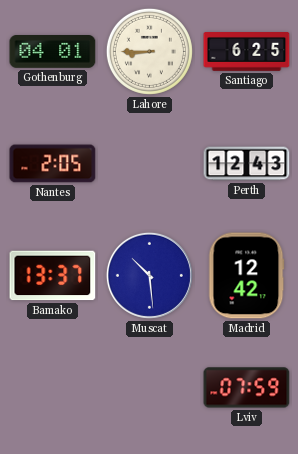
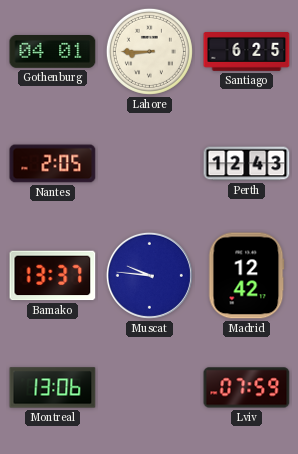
Muscat: 10:29 -> 9:46
Montreal: none -> 13:06
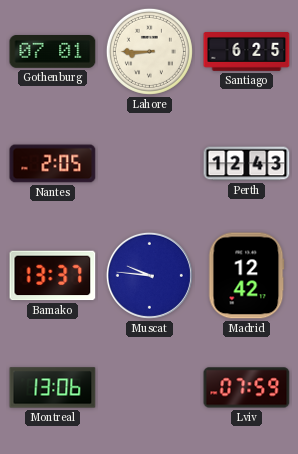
Gothenburg: 04:01 -> 07:01
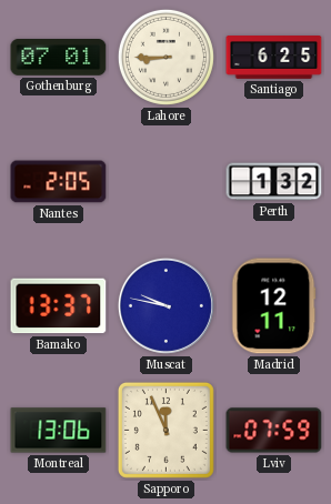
Perth: 12:43 -> 1:32
Muscat: 9:46 -> 9:47
Madrid: 12:42 -> 12:11
Sapporo: none -> 11:56
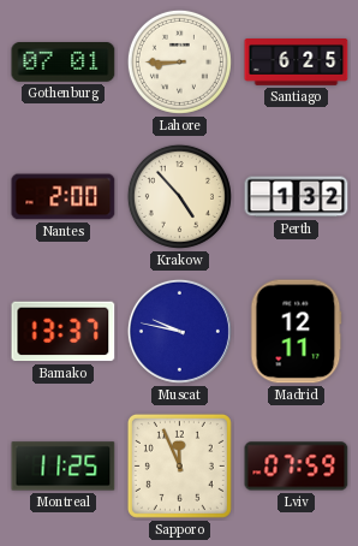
Nantes: 2:05 -> 2:00
Krakow: none -> 4:53
Montreal: 13:06 -> 11:25
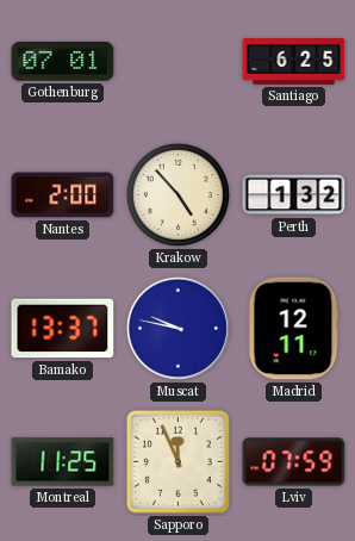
Lahore: 8:45 -> none
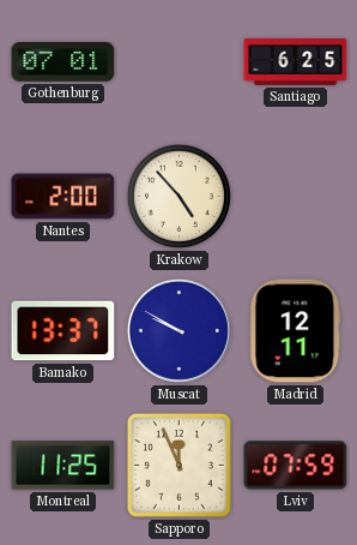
Perth: 1:32 -> none
Muscat: 9:47 -> 9:50
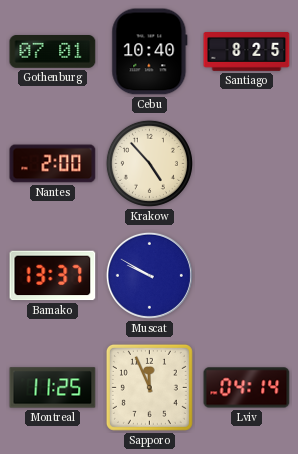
Cebu: none -> 10:40
Santiago: 6:25 -> 8:25
Madrid: 12:11 -> none
Lviv: 07:59 -> 04:14
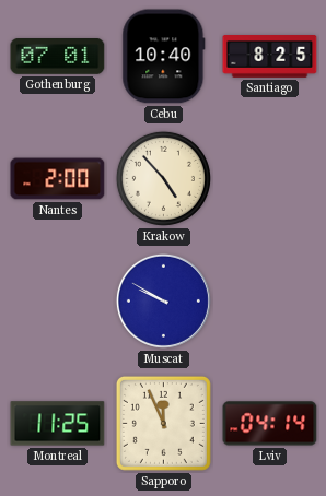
Bamako: 13:37 -> none
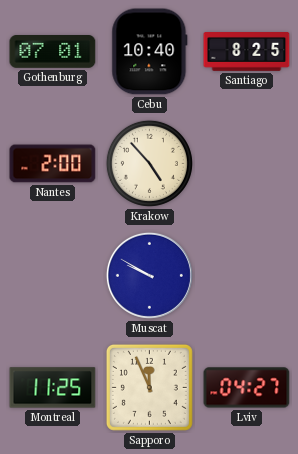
Lviv: 04:14 -> 04:27
